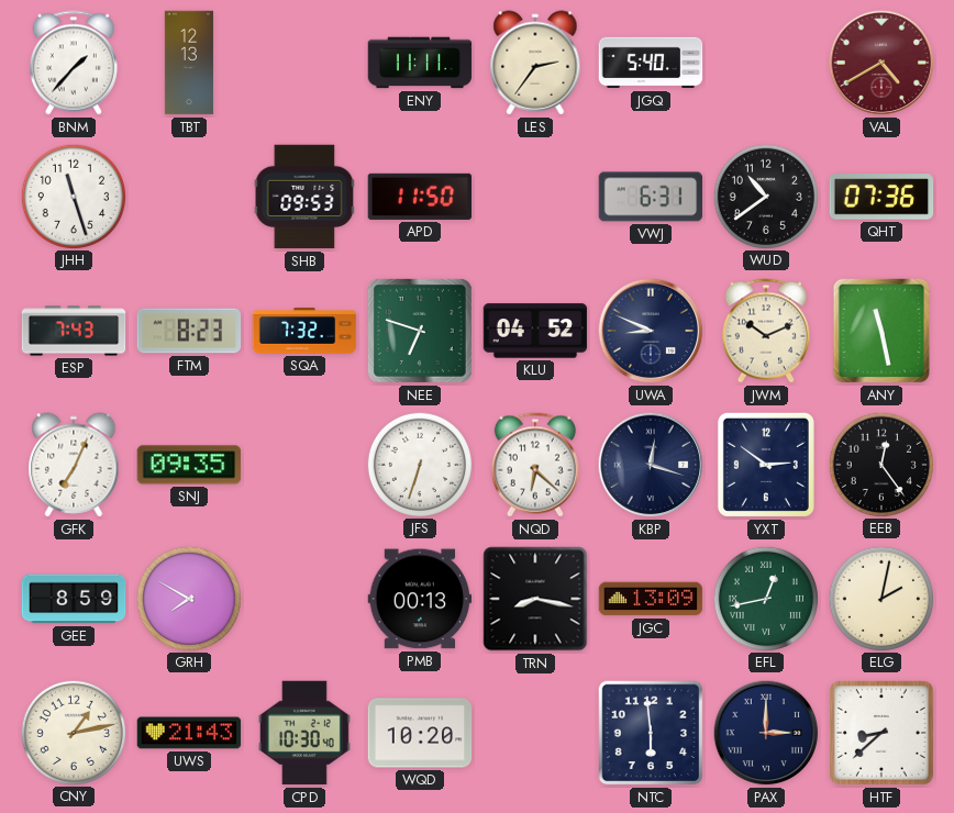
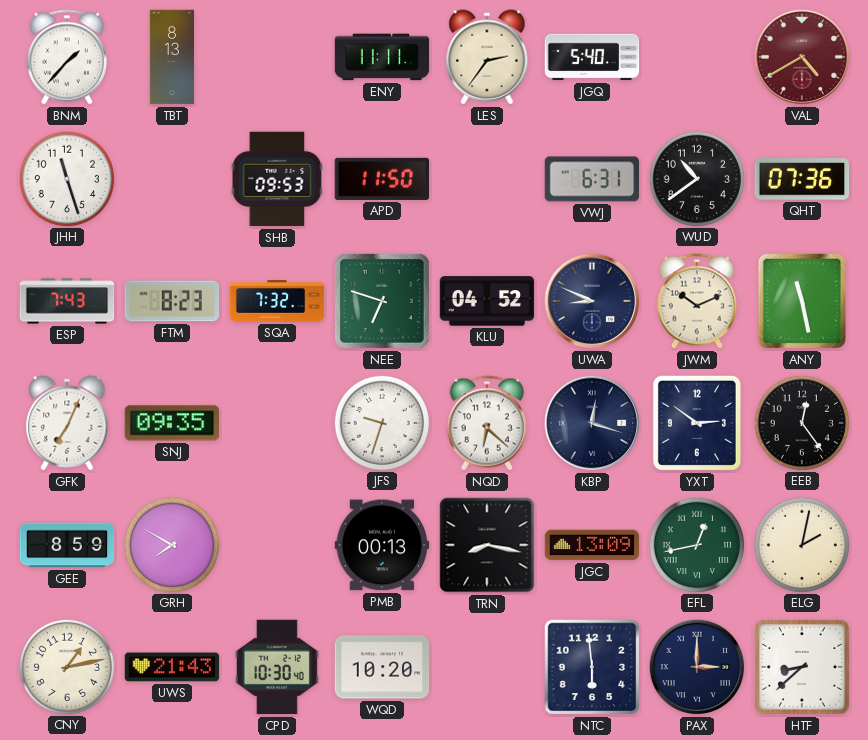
TBT: 12:13 -> 8:13
JFS: 6:33 -> 9:33
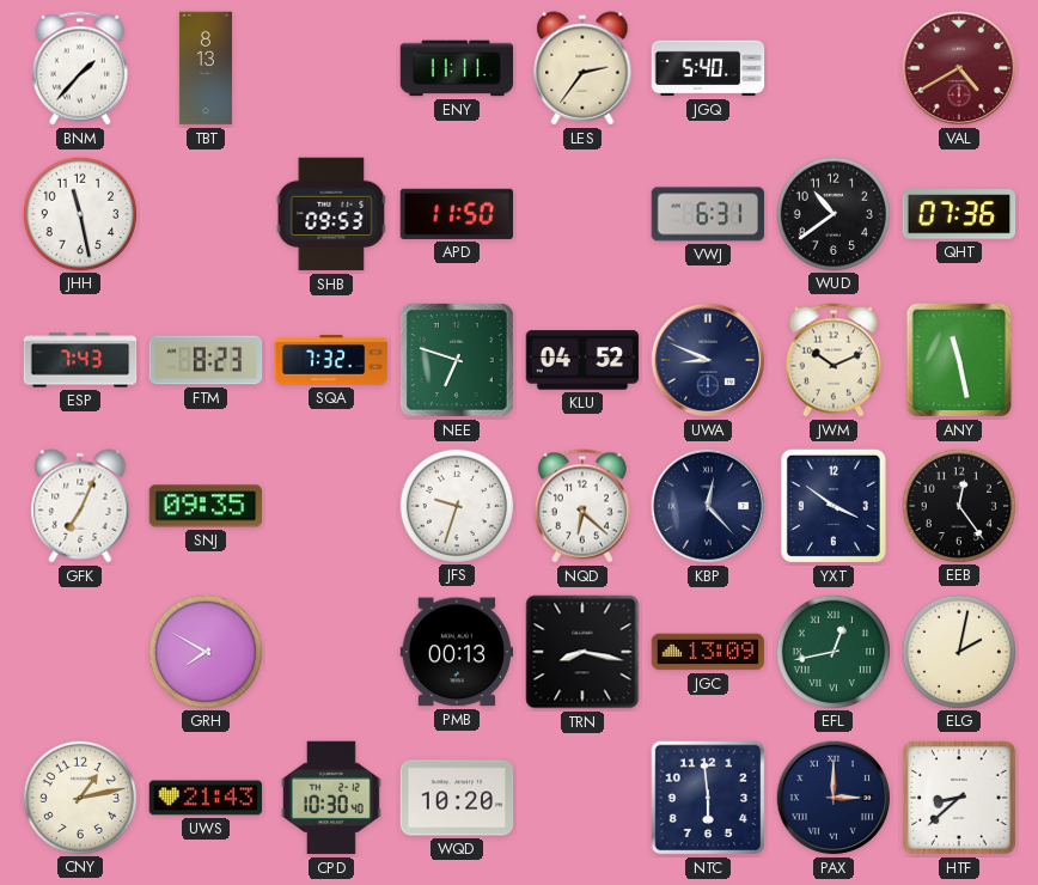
JHH: 11:27 -> 11:28
KBP: 12:18 -> 12:23
YXT: 2:51 -> 3:51
GEE: 8:59 -> none
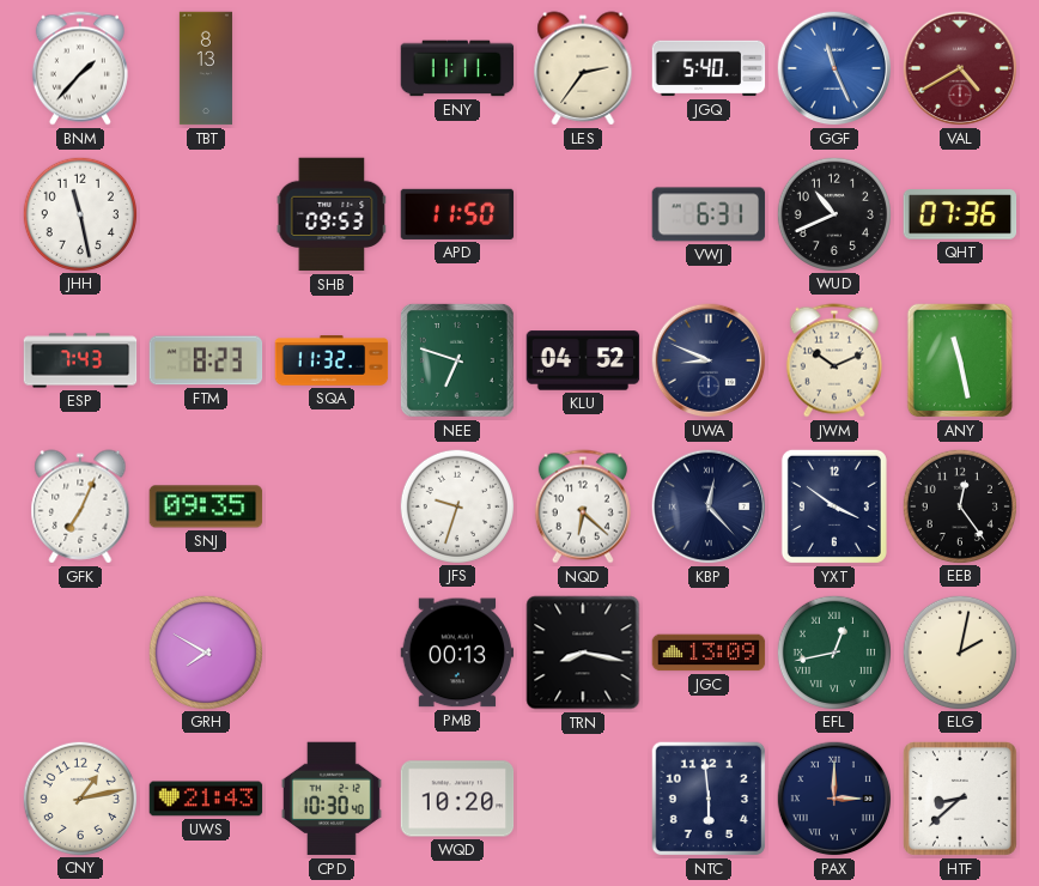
GGF: none -> 11:26
WUD: 10:39 -> 10:41
SQA: 7:32 -> 11:32
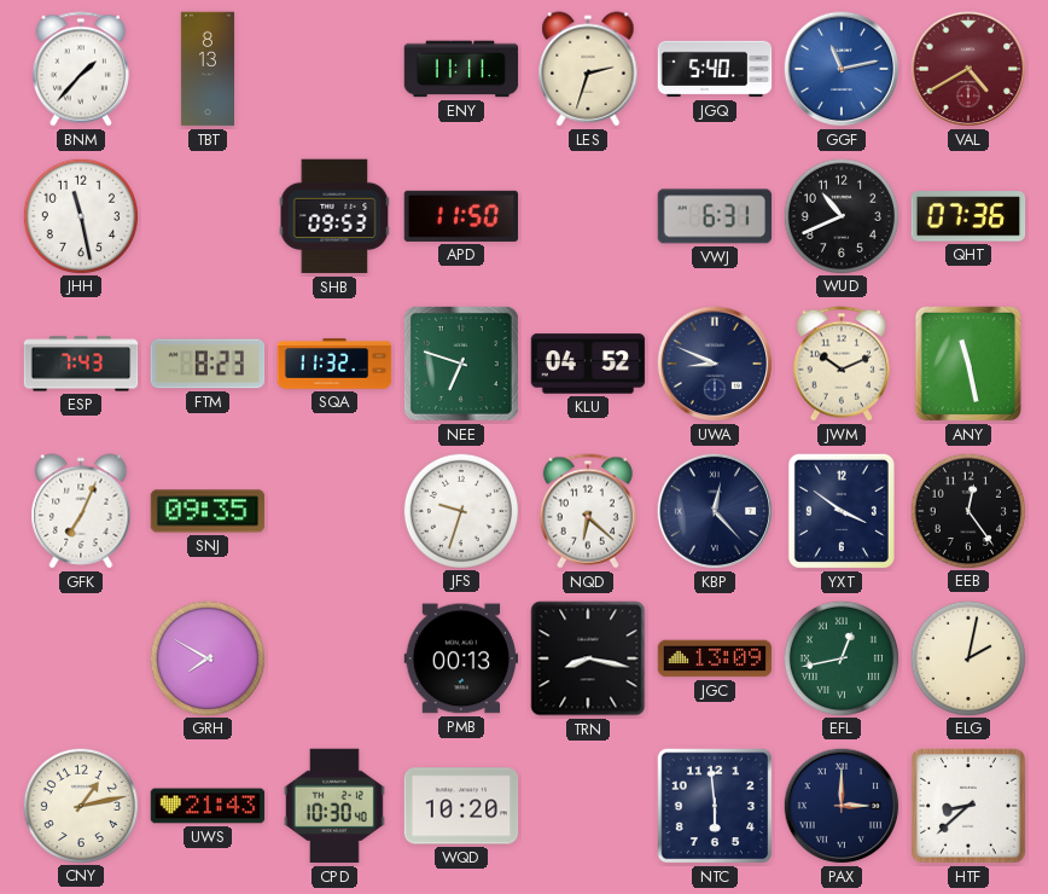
LES: 2:36 -> 2:33
GGF: 11:26 -> 11:13
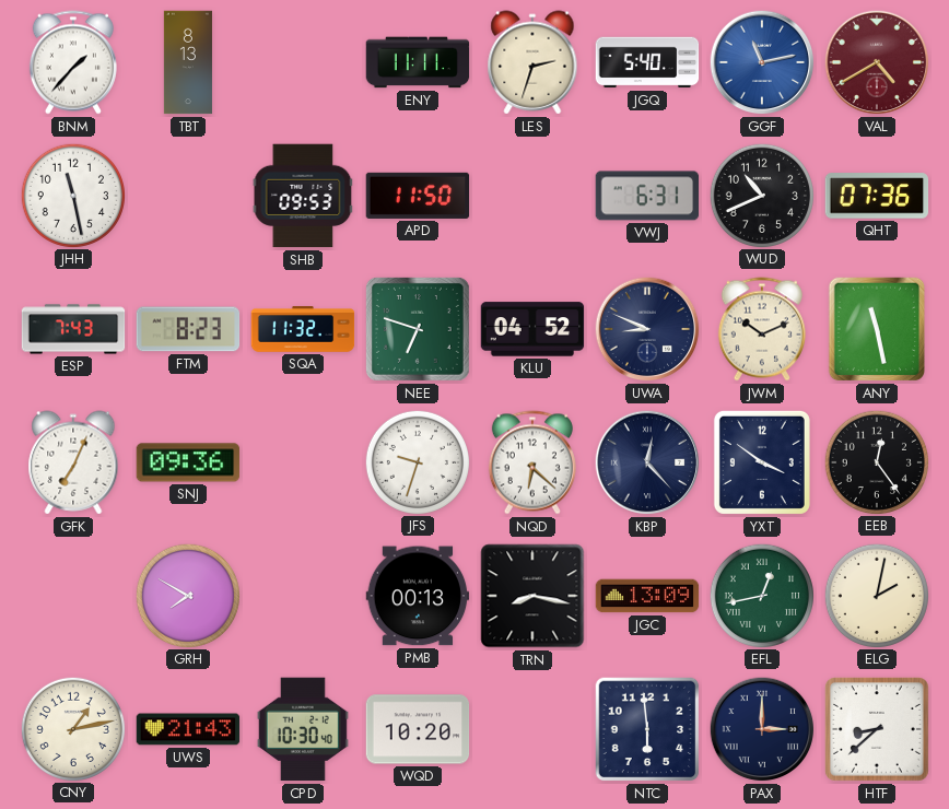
SNJ: 09:35 -> 09:36
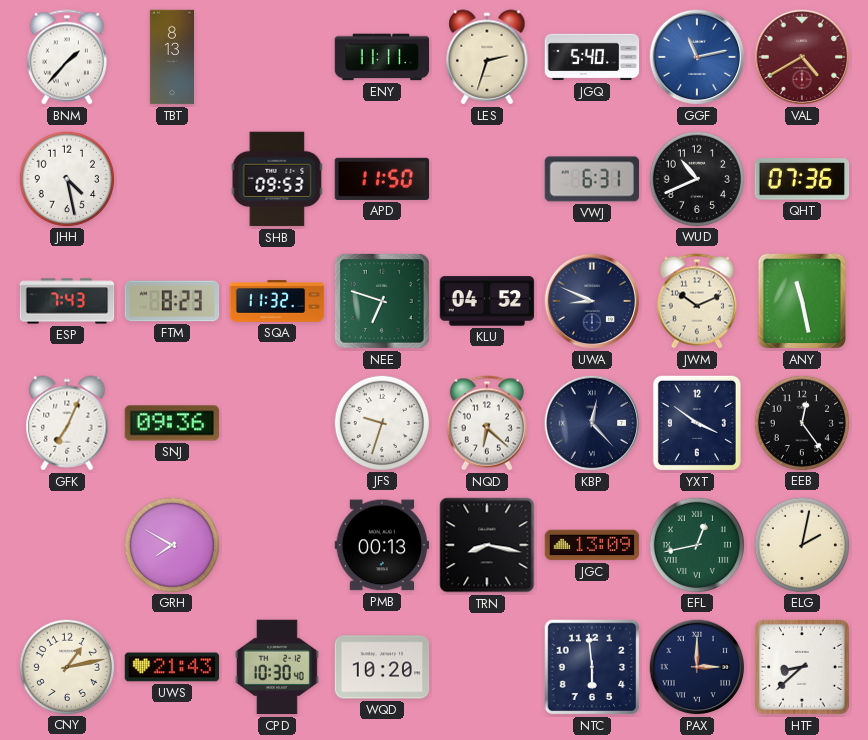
JHH: 11:28 -> 4:28
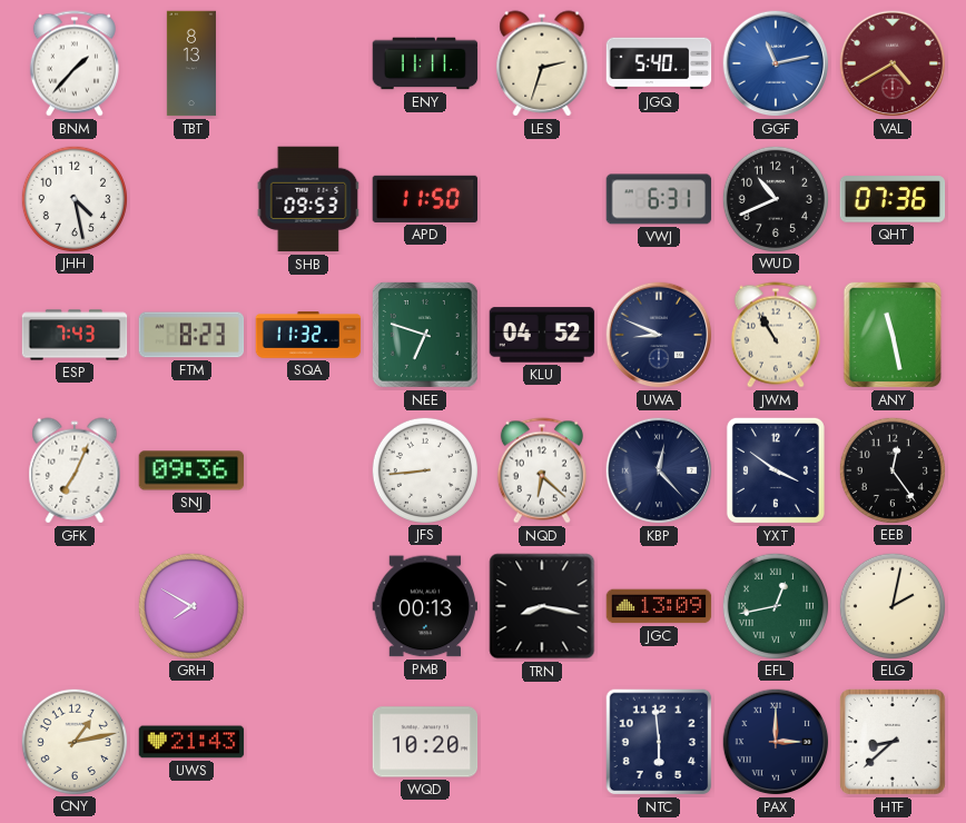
JWM: 10:11 -> 10:55
JFS: 9:33 -> 8:44
CPD: 10:30 -> none
